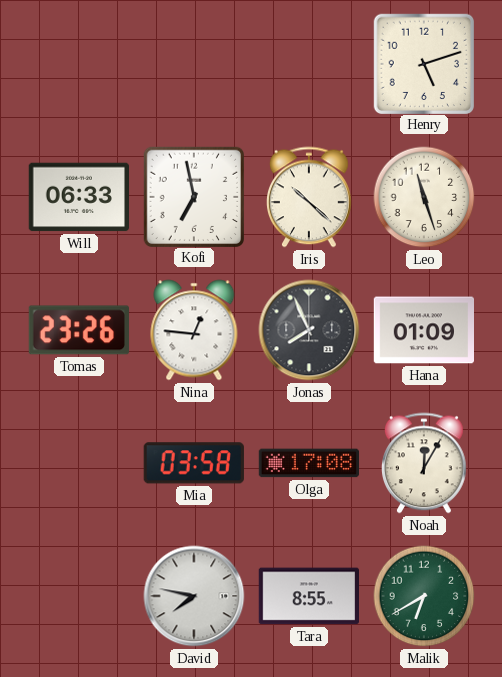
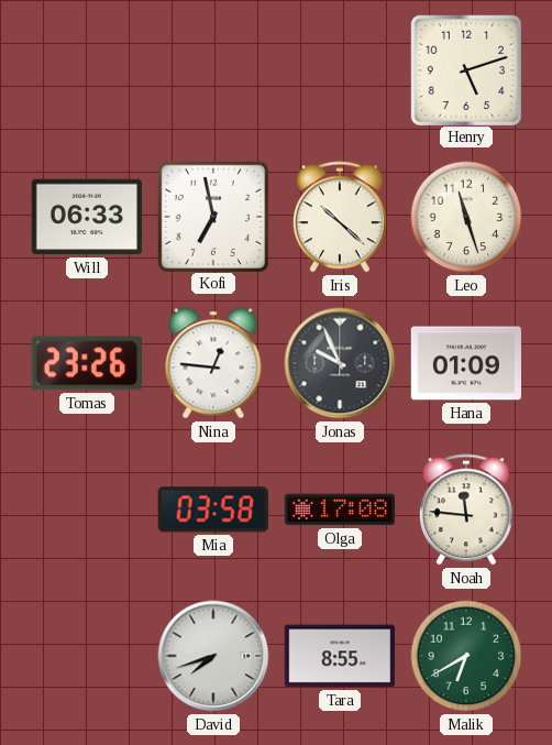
Jonas: 7:56 -> 9:56
Noah: 12:05 -> 11:46
David: 7:47 -> 7:42
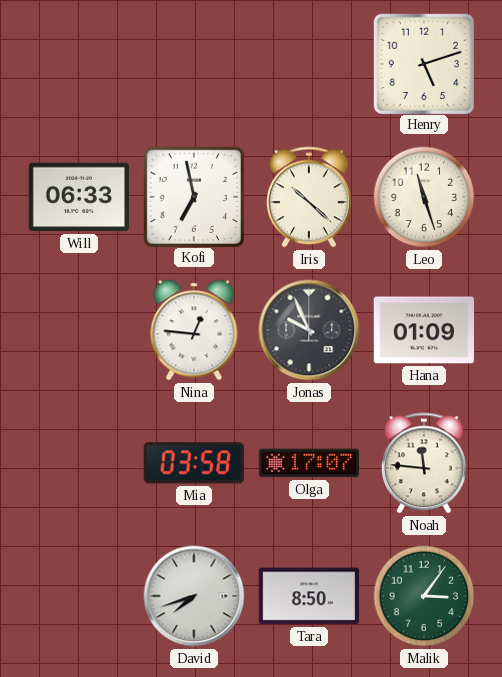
Tomas: 23:26 -> none
Olga: 17:08 -> 17:07
Tara: 8:55 -> 8:50
Malik: 6:40 -> 3:06
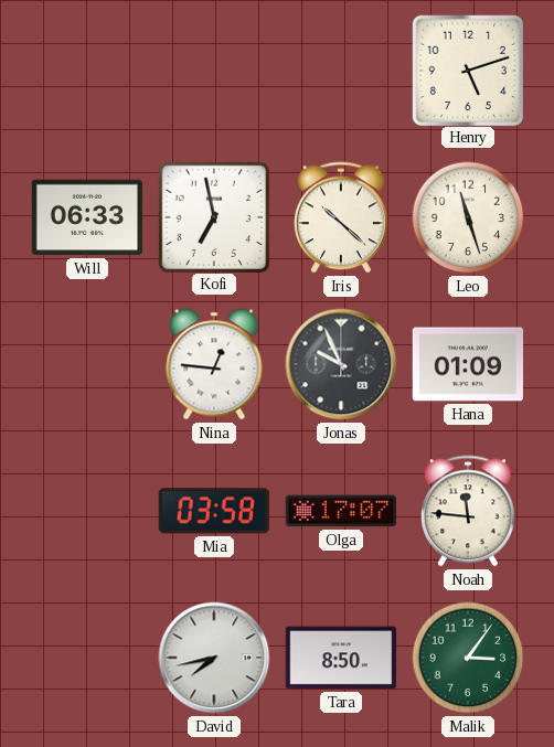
David: 7:42 -> 7:43
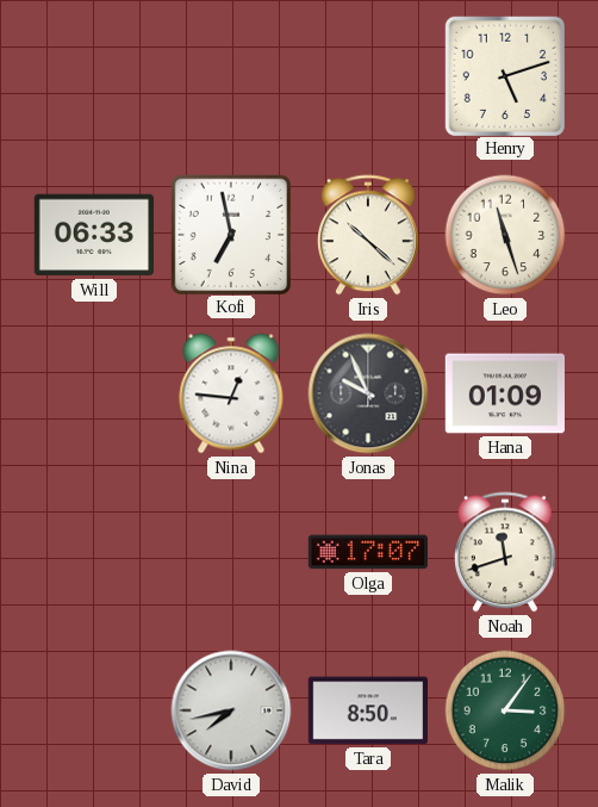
Mia: 03:58 -> none
Noah: 11:46 -> 11:42
